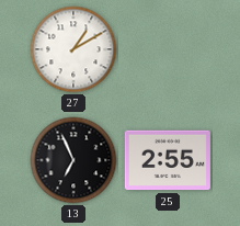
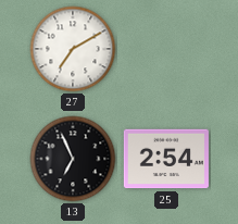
27: 1:10 -> 7:10
25: 2:55 -> 2:54
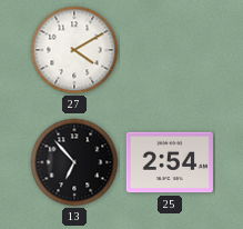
27: 7:10 -> 4:10
13: 6:56 -> 6:53
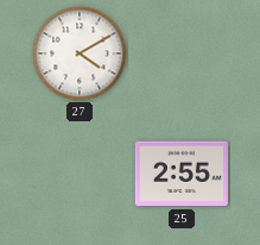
13: 6:53 -> none
25: 2:54 -> 2:55
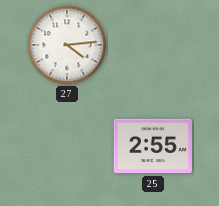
27: 4:10 -> 4:14
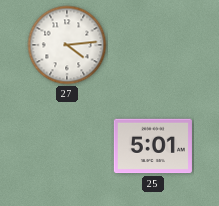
25: 2:55 -> 5:01
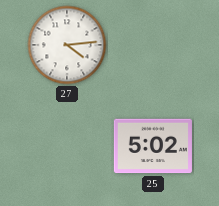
25: 5:01 -> 5:02
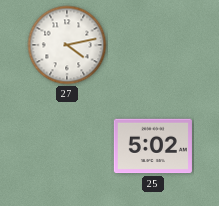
27: 4:14 -> 4:13
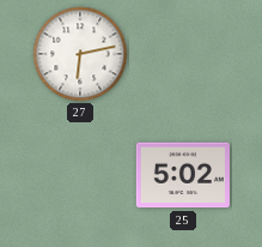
27: 4:13 -> 6:13
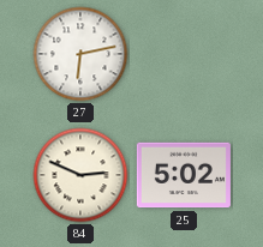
84: none -> 2:49
